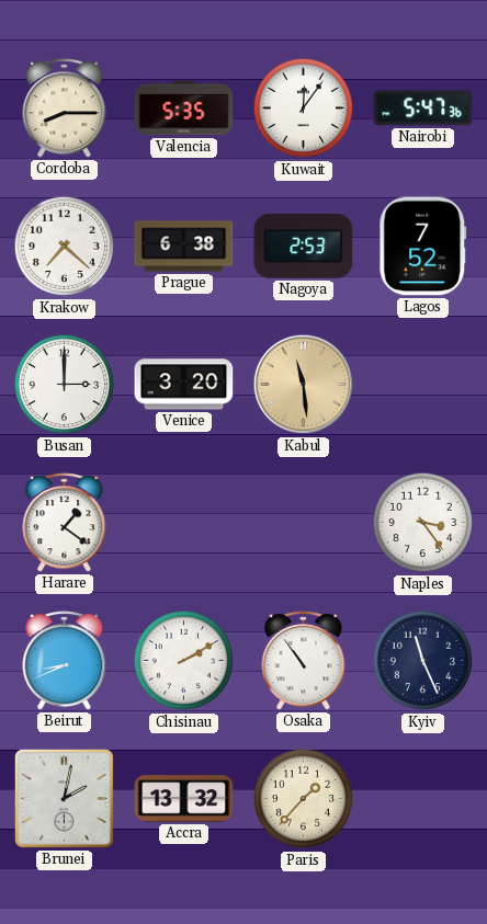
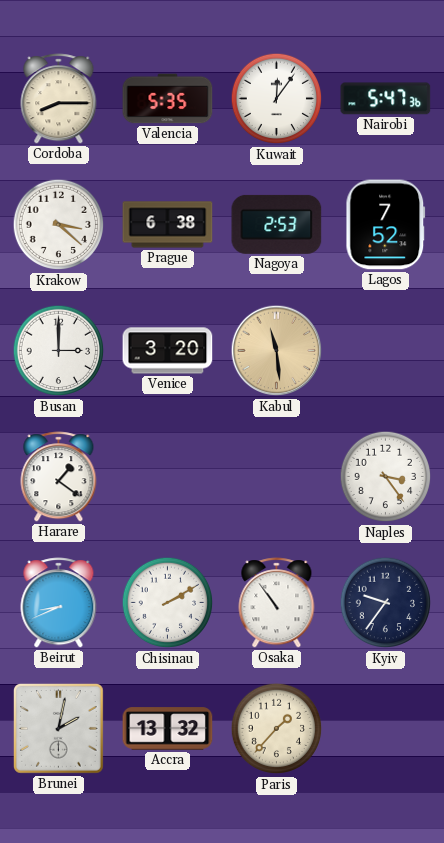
Krakow: 7:22 -> 3:22
Kyiv: 11:26 -> 9:36
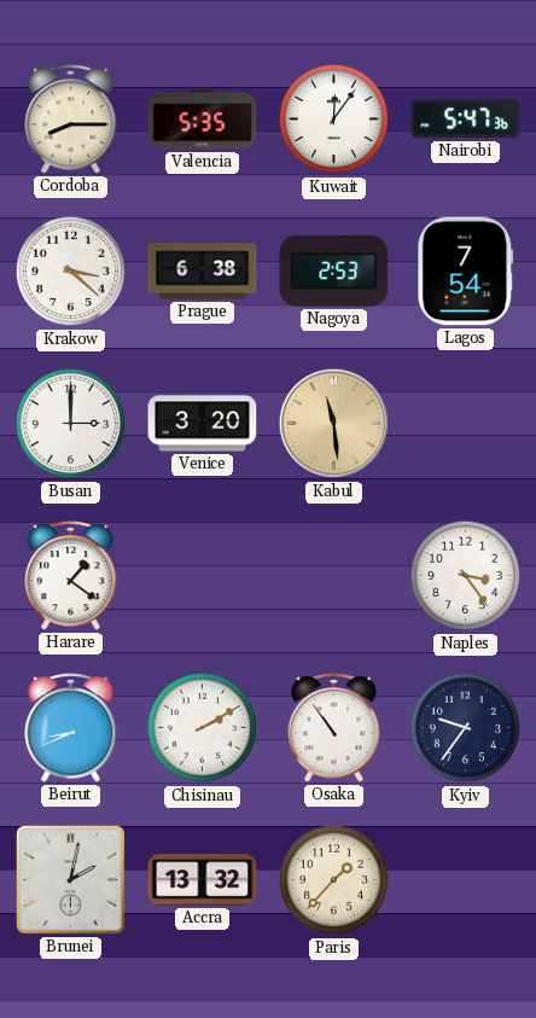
Lagos: 7:52 -> 7:54
